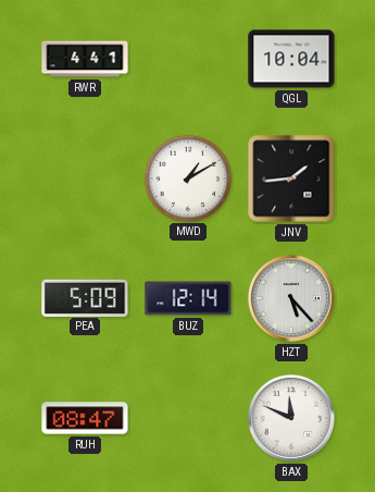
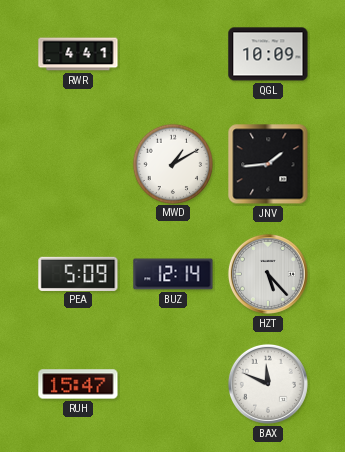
QGL: 10:04 -> 10:09
RUH: 08:47 -> 15:47
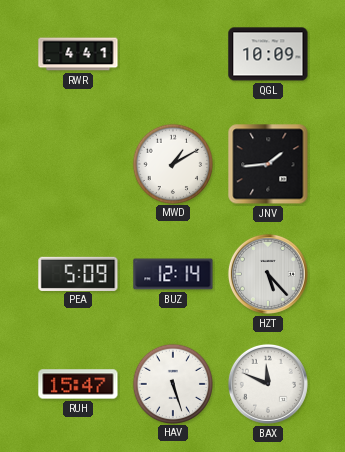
HAV: none -> 5:27
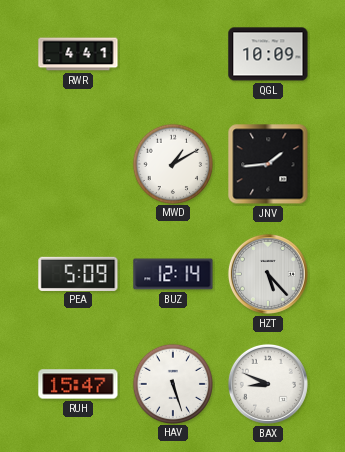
BAX: 11:49 -> 8:49
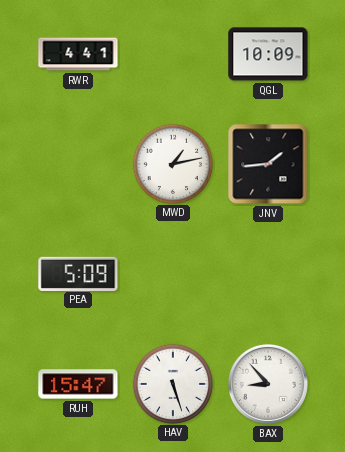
MWD: 1:10 -> 1:13
BUZ: 12:14 -> none
HZT: 5:23 -> none
BAX: 8:49 -> 8:53
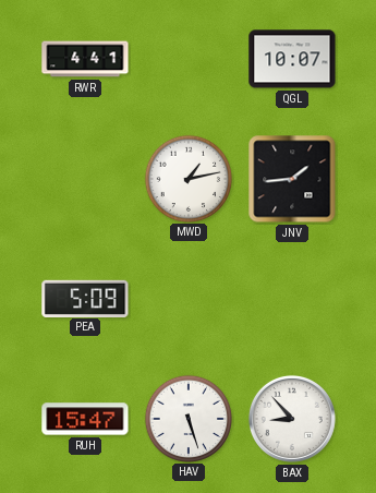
QGL: 10:09 -> 10:07
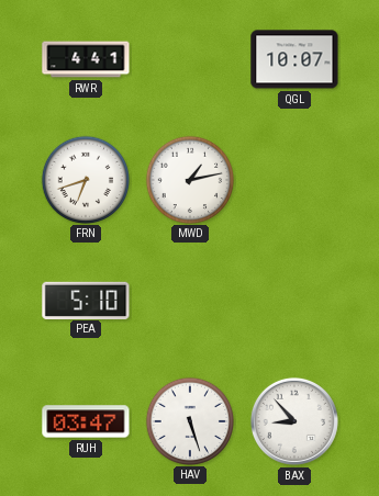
FRN: none -> 6:42
JNV: 1:44 -> none
PEA: 5:09 -> 5:10
RUH: 15:47 -> 03:47
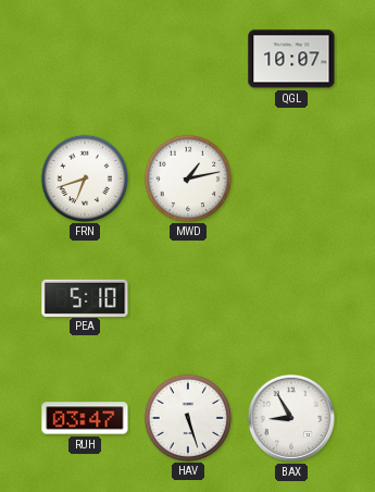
RWR: 4:41 -> none
BAX: 8:53 -> 8:55
